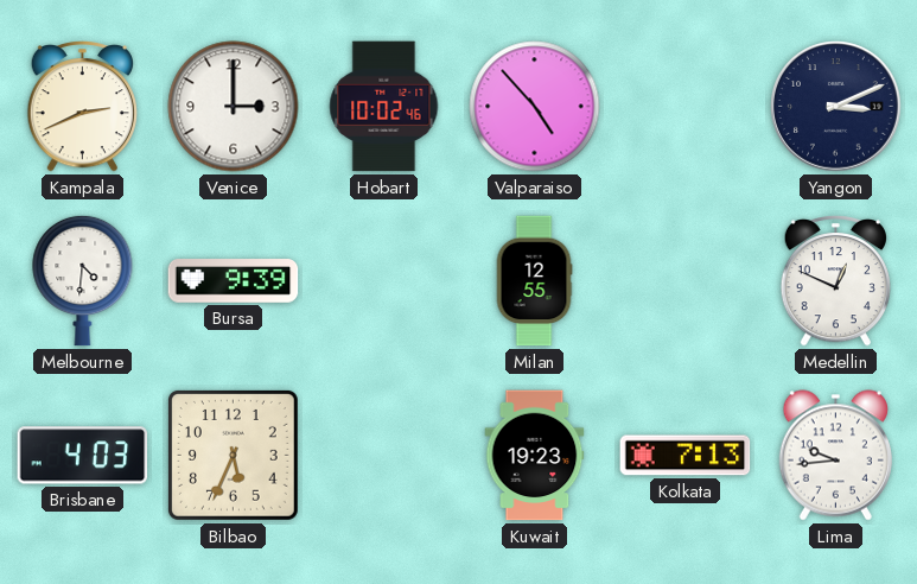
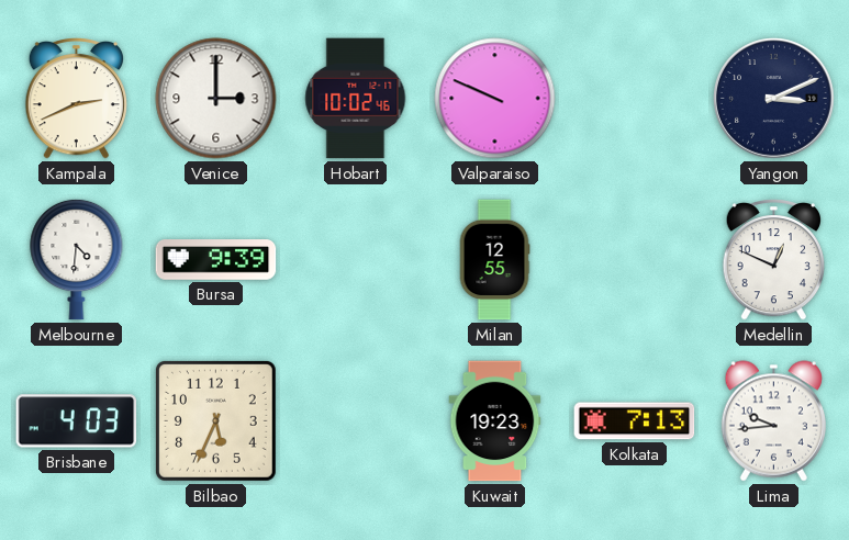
Valparaiso: 4:53 -> 9:49
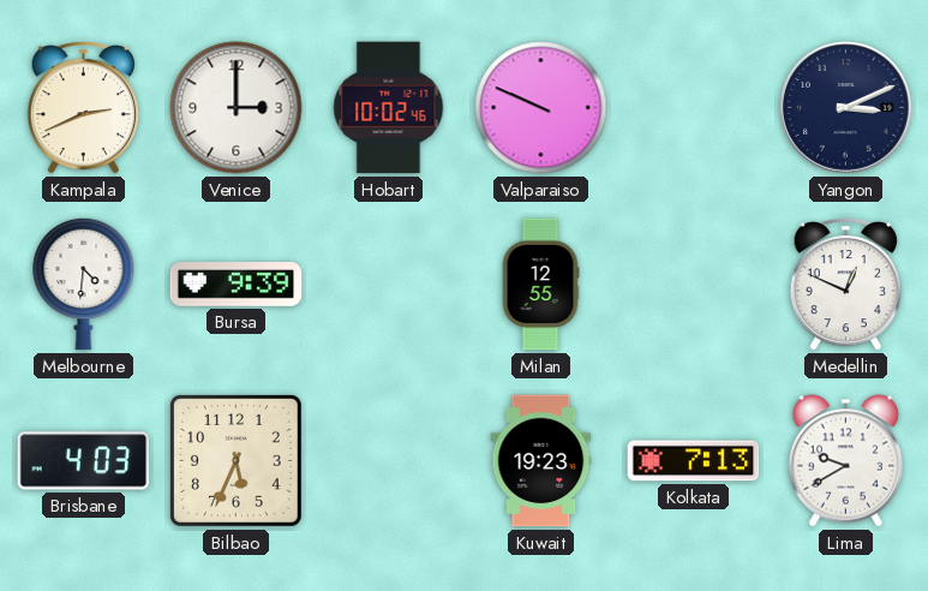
Lima: 9:44 -> 9:40
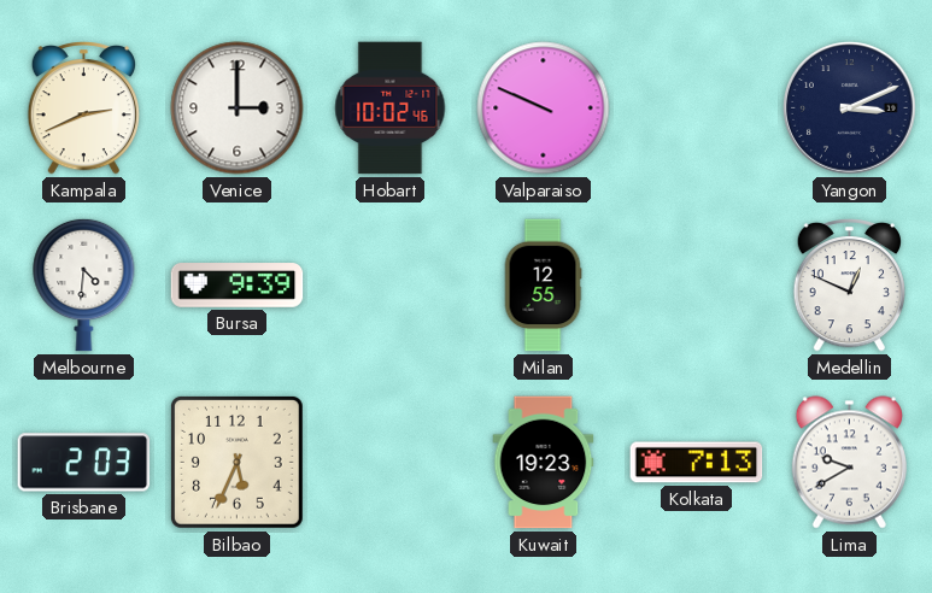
Brisbane: 4:03 -> 2:03
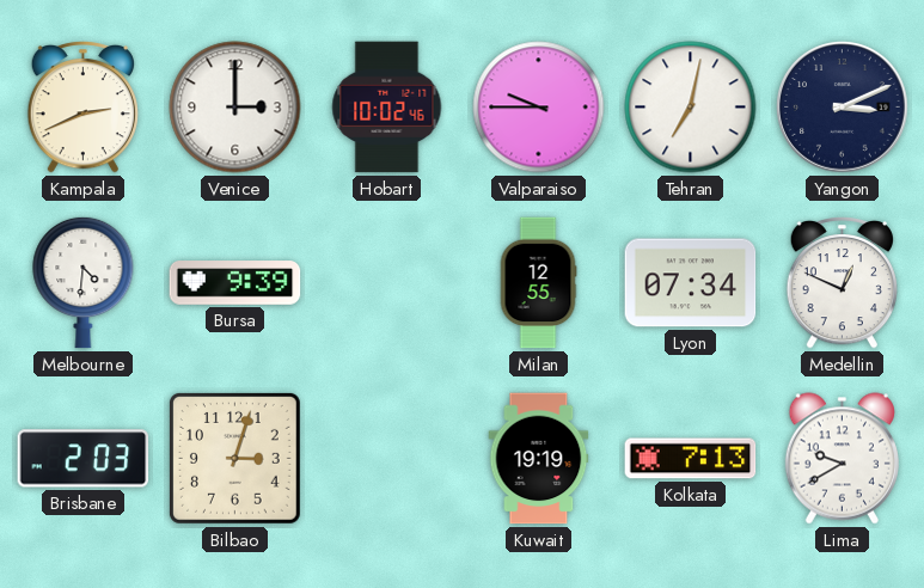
Valparaiso: 9:49 -> 9:45
Tehran: none -> 7:02
Lyon: none -> 07:34
Bilbao: 5:34 -> 3:03
Kuwait: 19:23 -> 19:19
